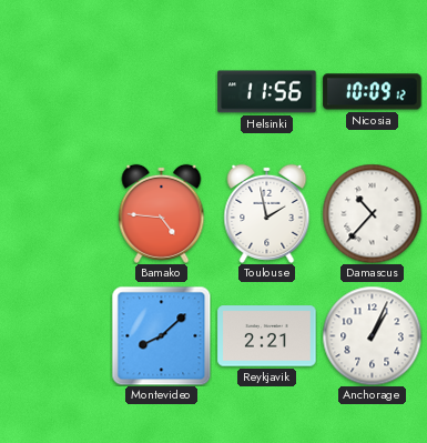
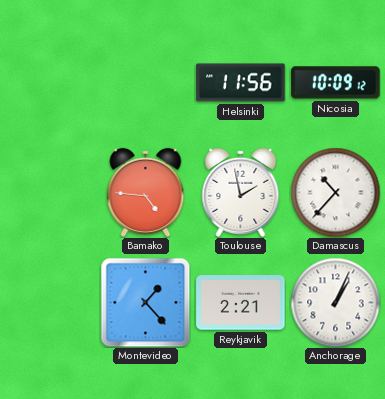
Montevideo: 8:08 -> 1:23
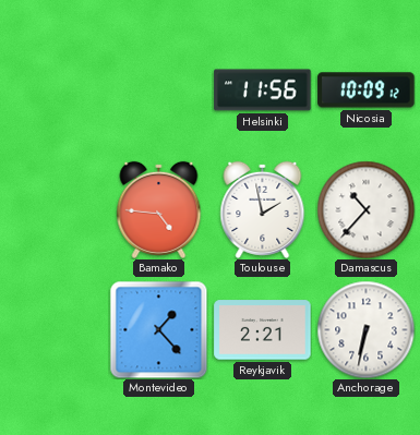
Anchorage: 1:04 -> 6:32
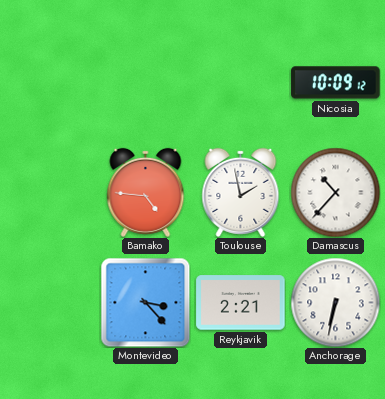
Helsinki: 11:56 -> none
Montevideo: 1:23 -> 3:23
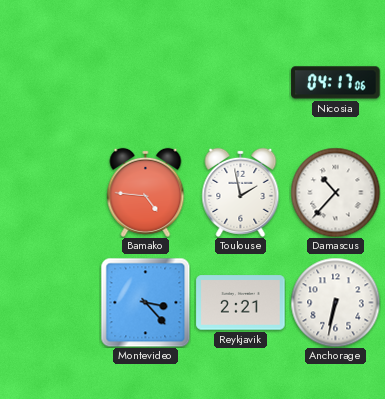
Nicosia: 10:09 -> 04:17
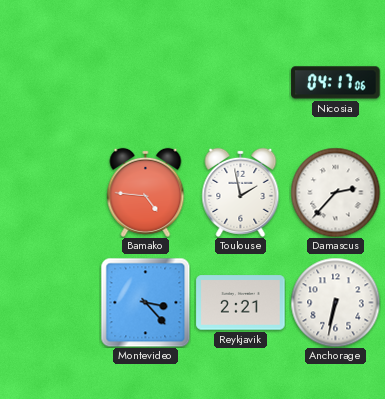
Damascus: 10:37 -> 2:37
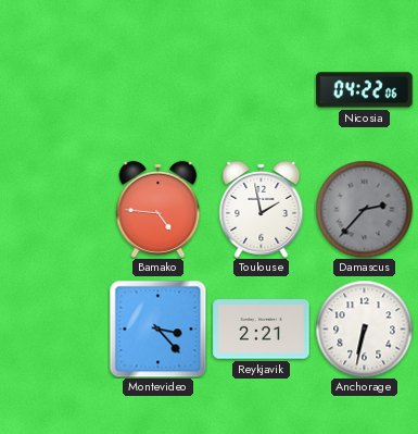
Nicosia: 04:17 -> 04:22
Damascus dial: white -> grey
